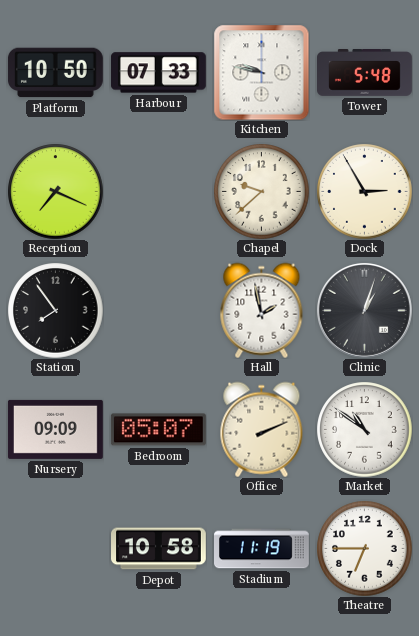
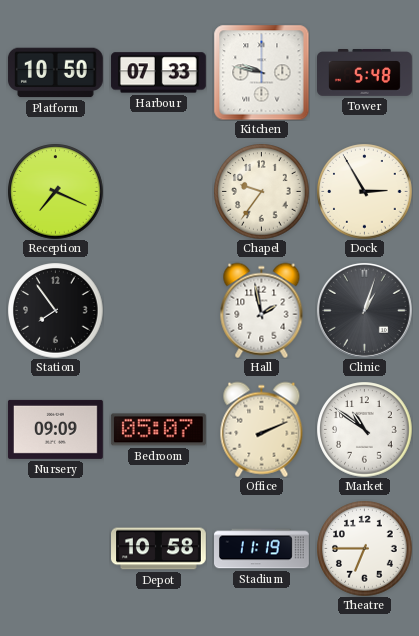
Chapel: 9:38 -> 9:36
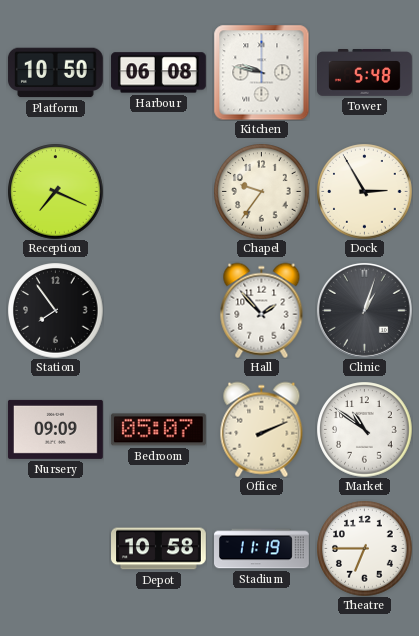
Harbour: 07:33 -> 06:08
Hall: 1:58 -> 1:53
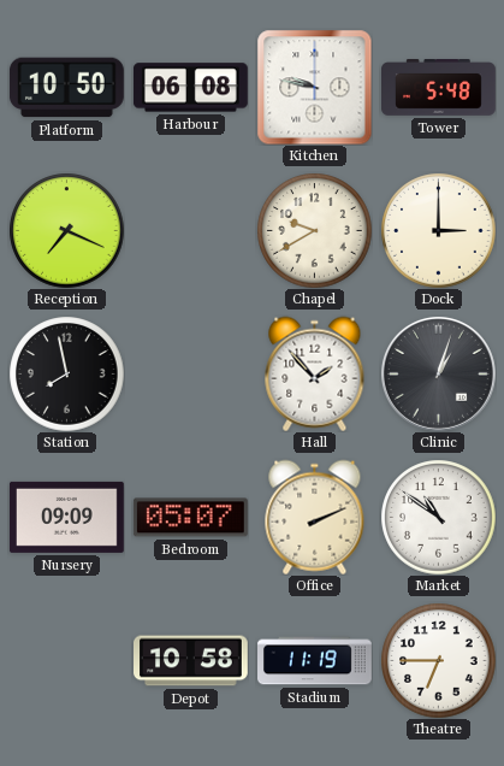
Chapel: 9:36 -> 9:40
Dock: 2:55 -> 3:00
Station: 7:54 -> 7:58
